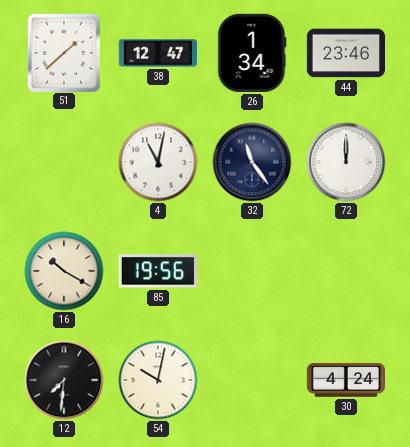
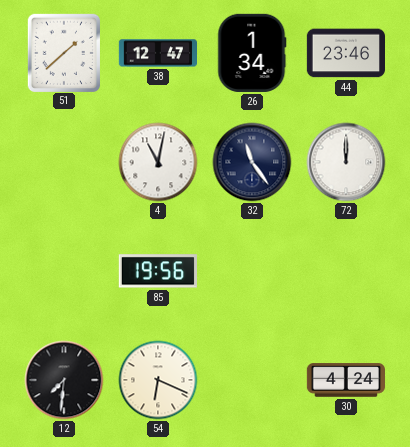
16: 10:20 -> none
54: 10:02 -> 6:19
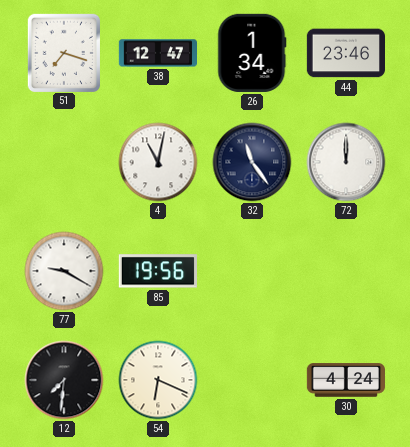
51: 1:38 -> 7:18
77: none -> 9:20
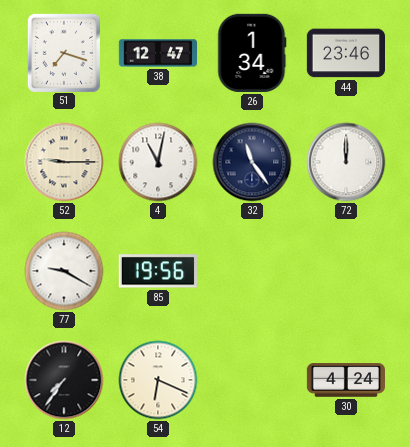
52: none -> 9:15
12: 7:31 -> 7:36
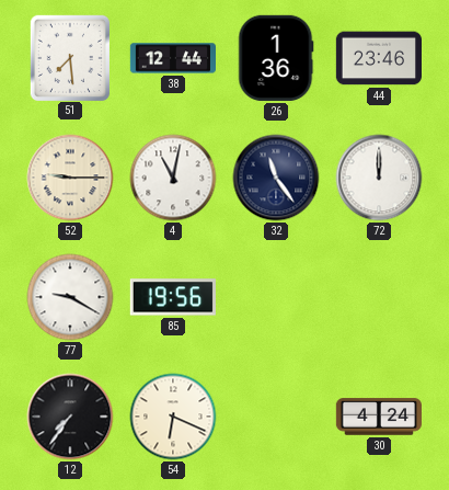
51: 7:18 -> 7:29
38: 12:47 -> 12:44
26: 1:34 -> 1:36
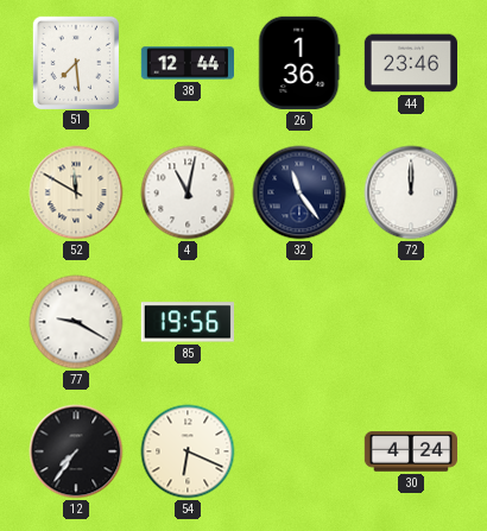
52: 9:15 -> 11:50
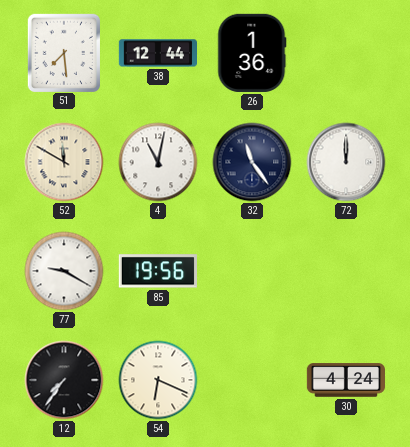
44: 23:46 -> none
